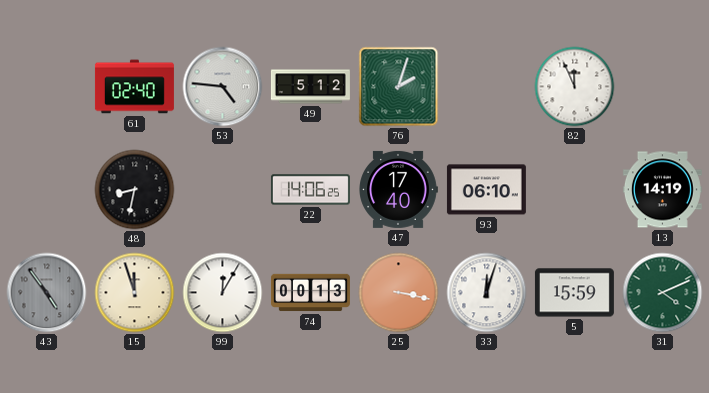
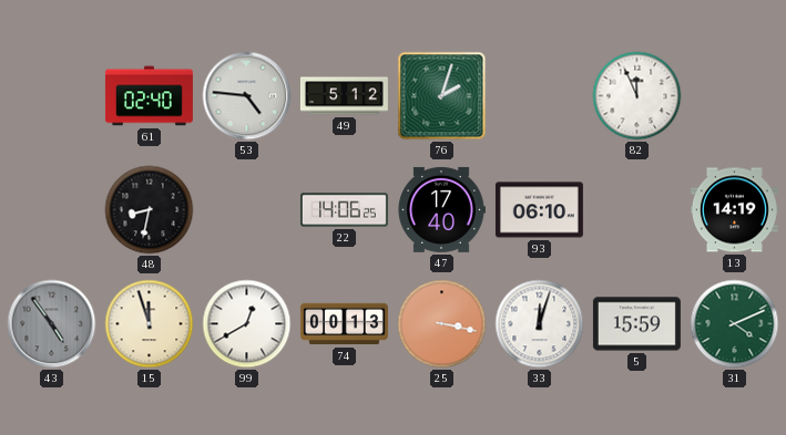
99: 12:05 -> 12:40
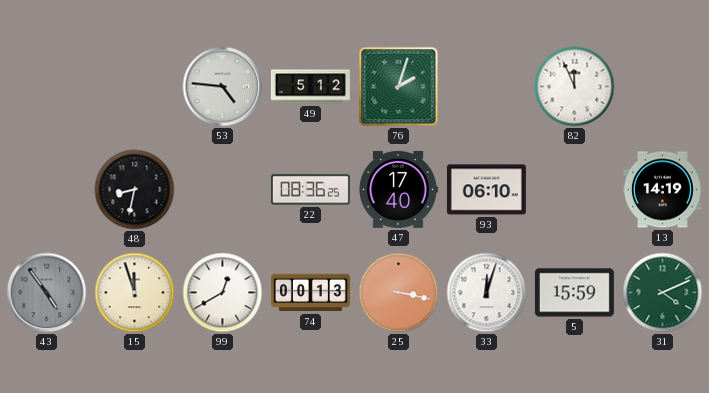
61: 02:40 -> none
22: 14:06 -> 08:36
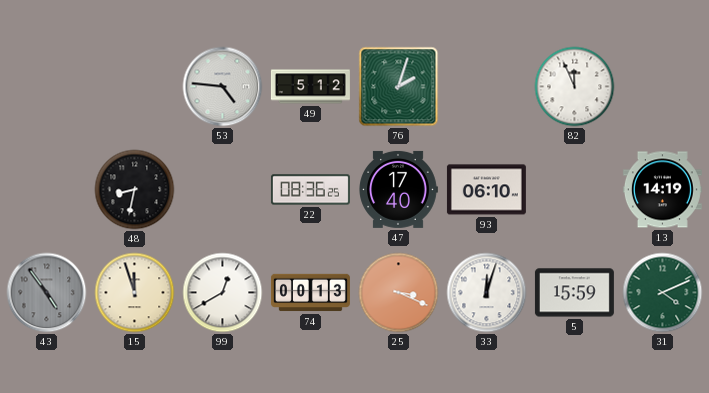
25: 3:17 -> 3:19
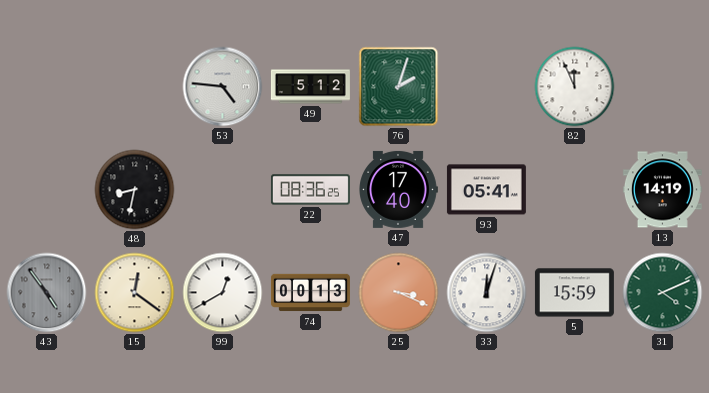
93: 06:10 -> 05:41
15: 11:57 -> 12:21
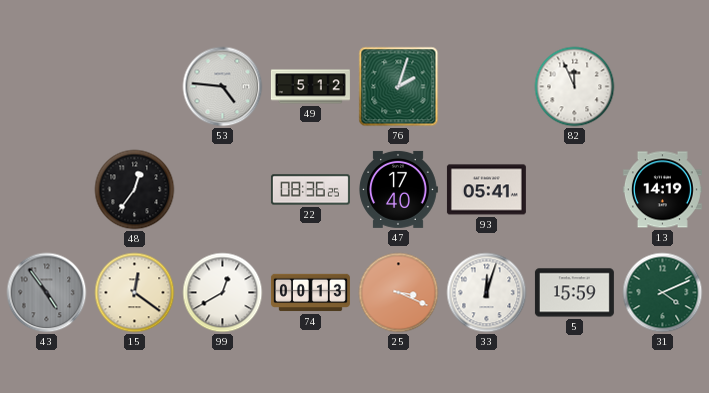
48: 8:32 -> 12:36
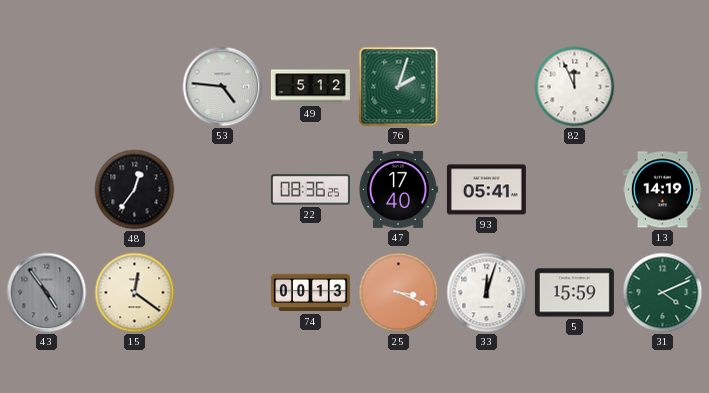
99: 12:40 -> none
